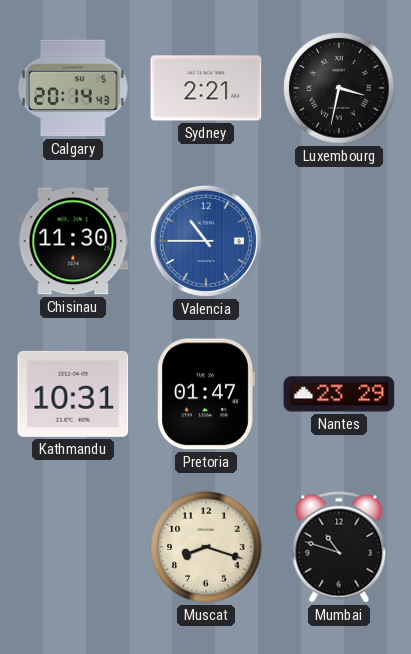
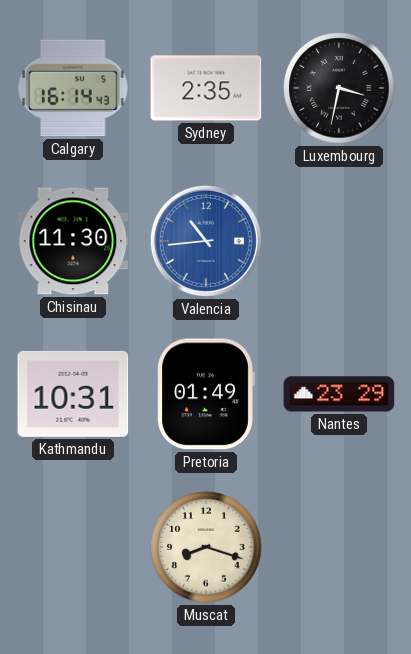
Calgary: 20:14 -> 16:14
Sydney: 2:21 -> 2:35
Valencia: 10:45 -> 10:44
Pretoria: 01:47 -> 01:49
Mumbai: 10:48 -> none
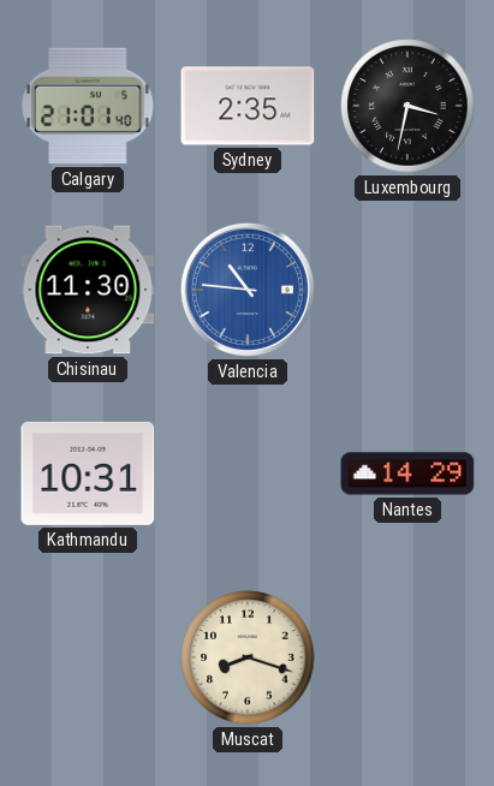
Calgary: 16:14 -> 21:01
Valencia: 10:44 -> 10:46
Pretoria: 01:49 -> none
Nantes: 23:29 -> 14:29
